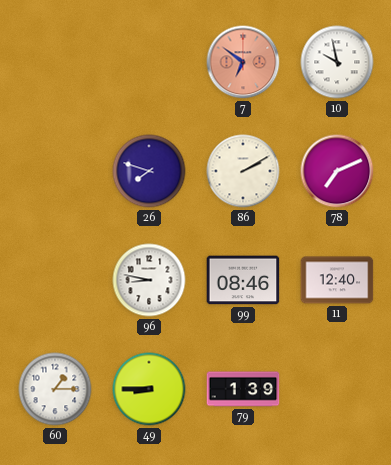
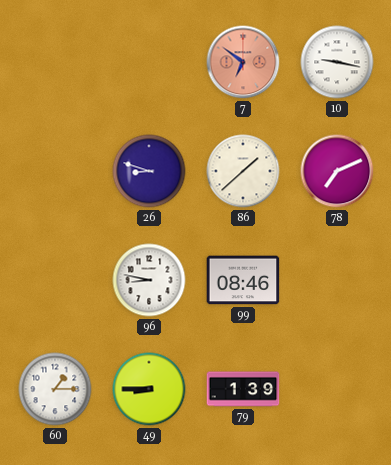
10: 9:58 -> 9:17
26: 7:48 -> 8:48
86: 2:10 -> 1:38
11: 12:40 -> none
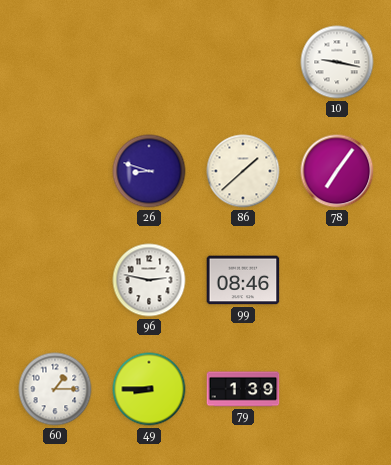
7: 6:51 -> none
78: 7:11 -> 7:06
96: 8:47 -> 2:47
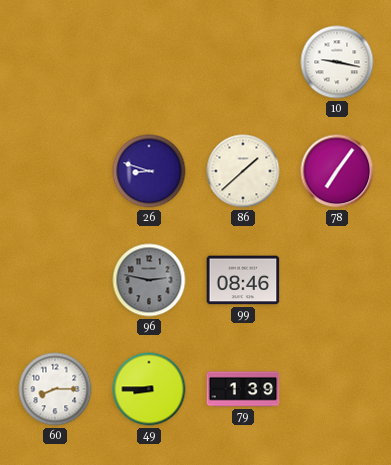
96 dial: white -> grey
60: 1:15 -> 8:15
